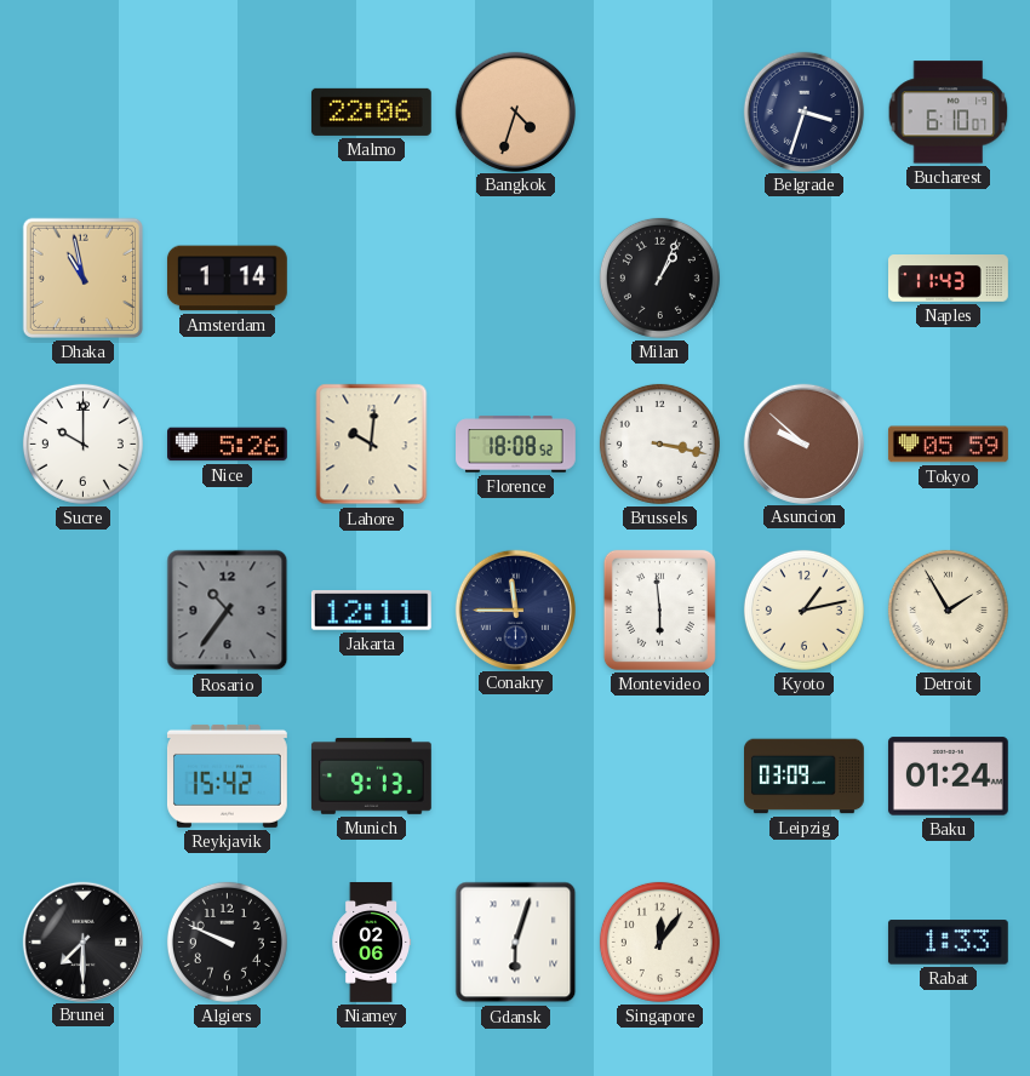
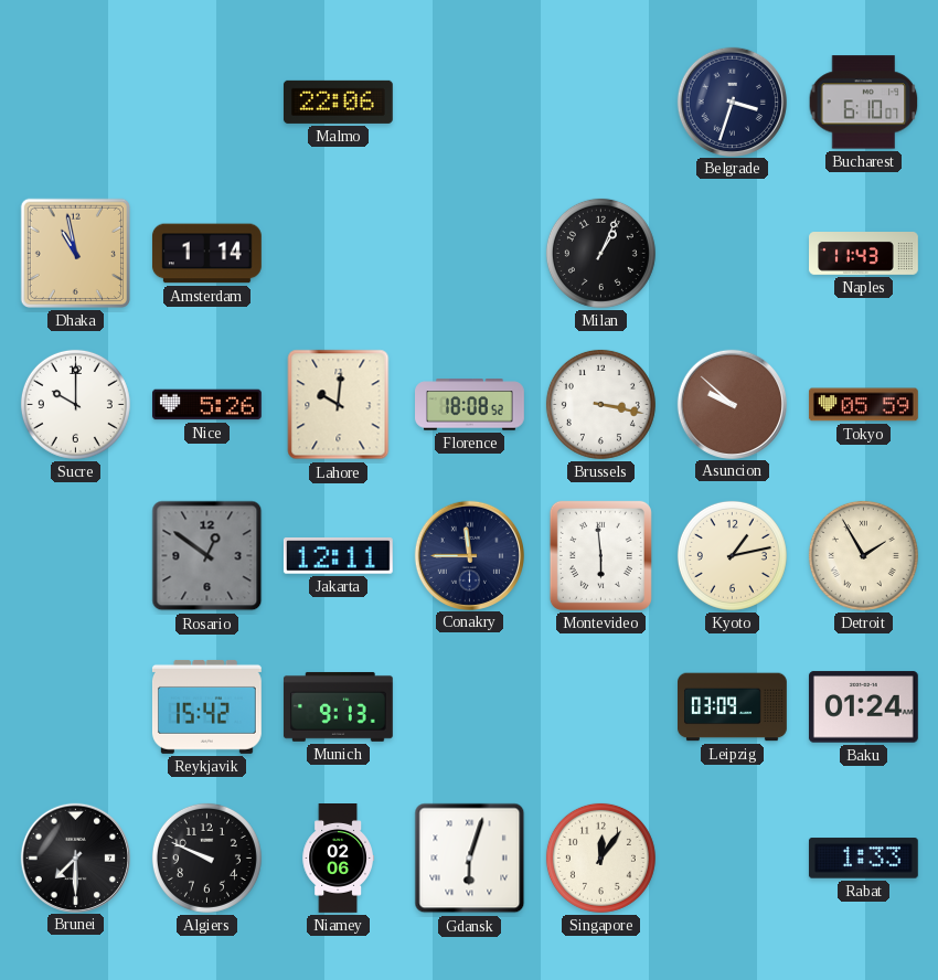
Bangkok: 4:33 -> none
Rosario: 10:36 -> 12:51
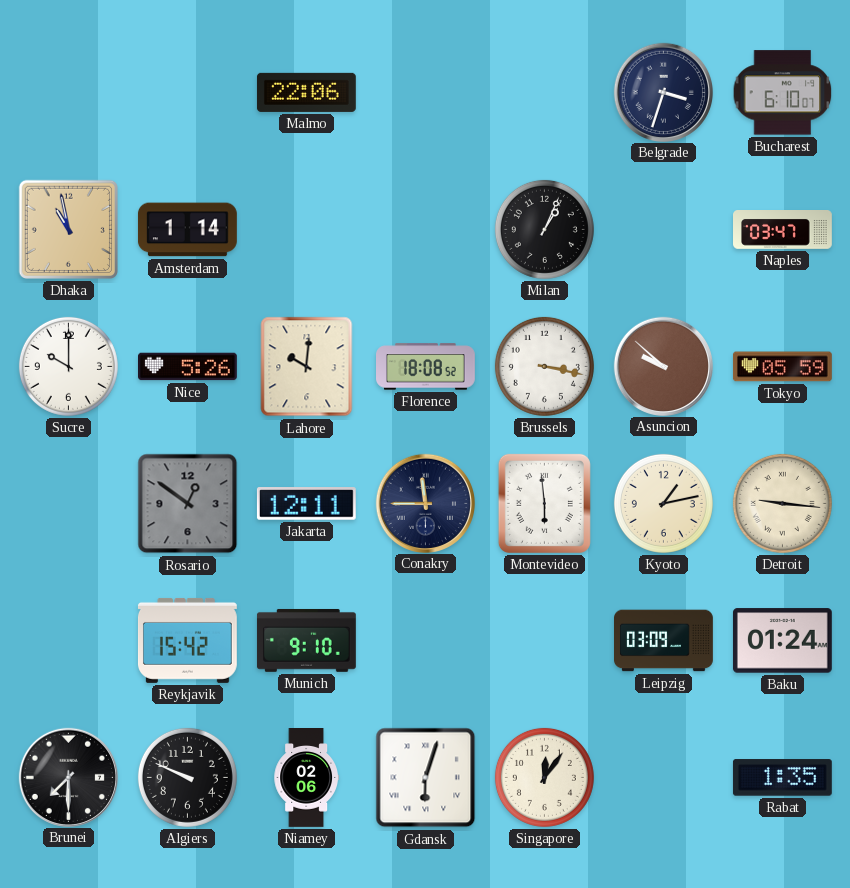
Naples: 11:43 -> 03:47
Detroit: 1:55 -> 9:16
Munich: 9:13 -> 9:10
Rabat: 1:33 -> 1:35
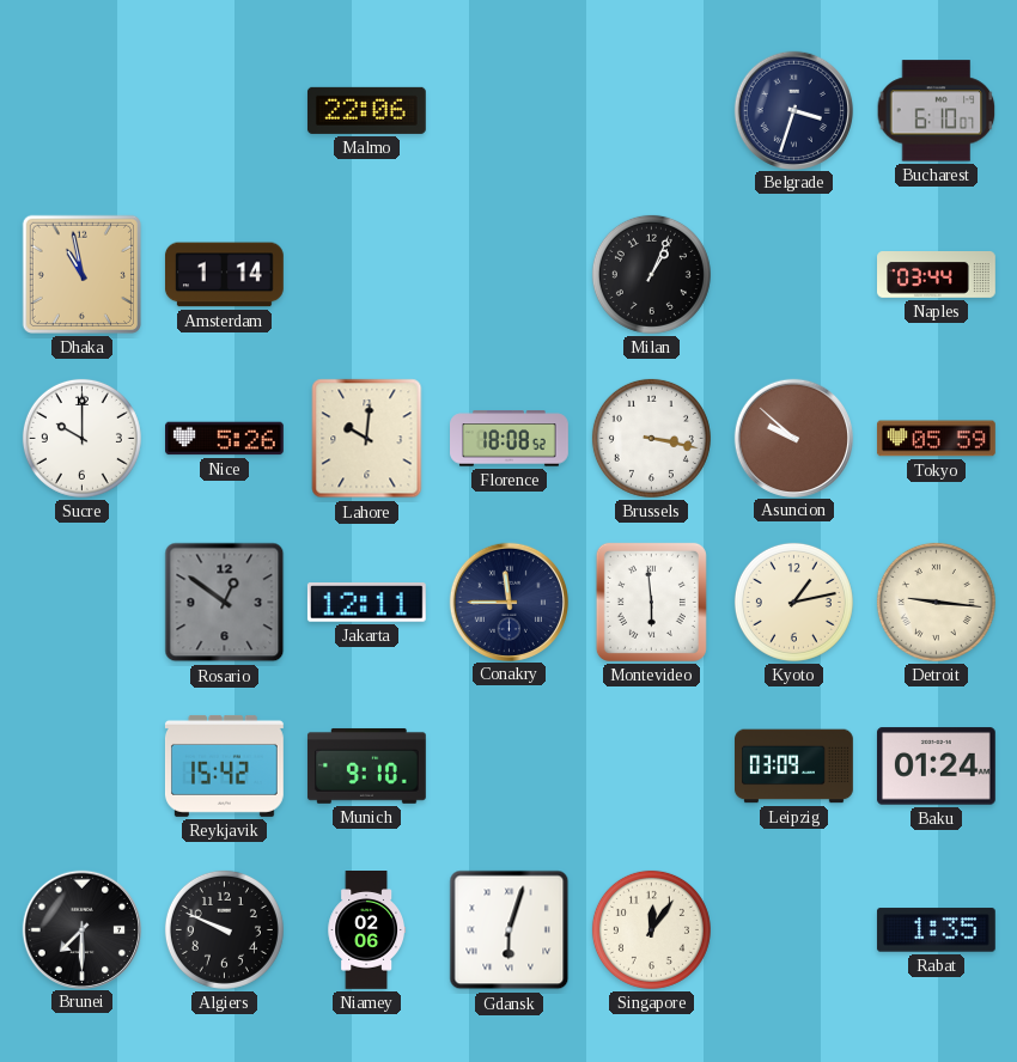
Naples: 03:47 -> 03:44
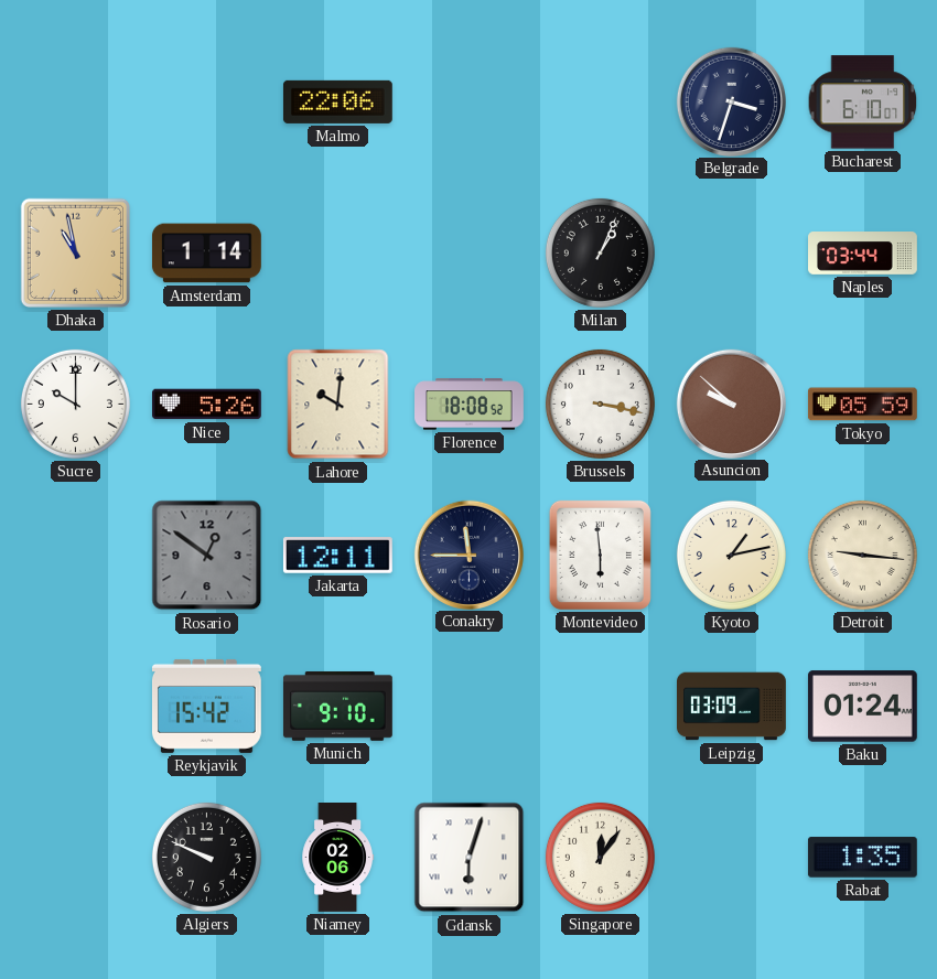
Brunei: 7:30 -> none
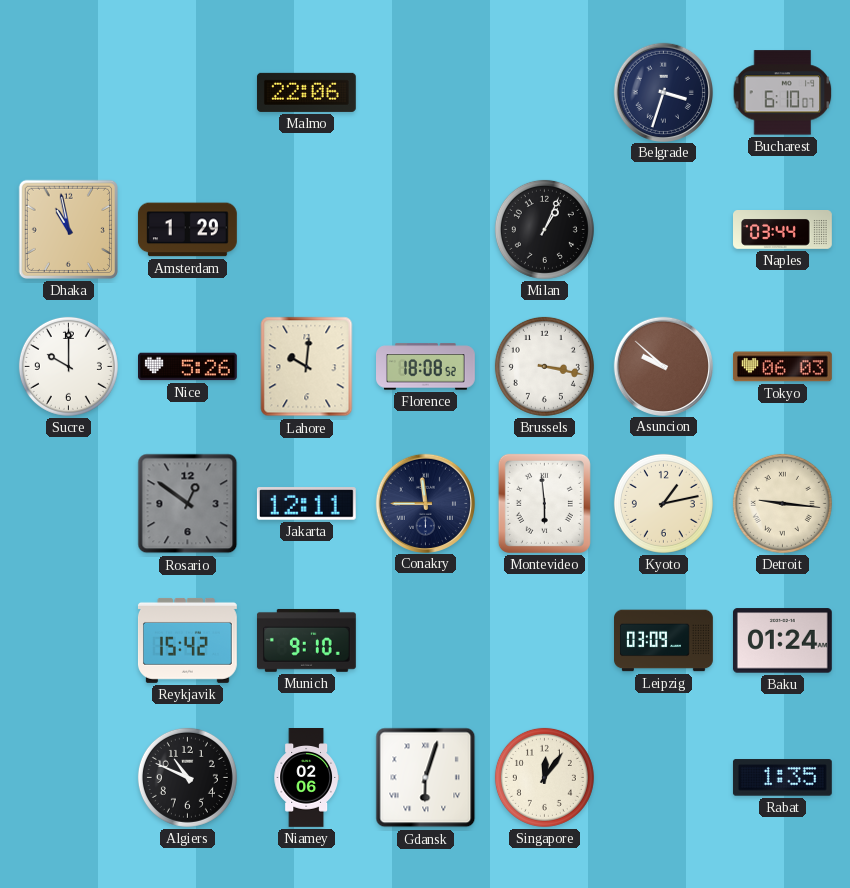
Amsterdam: 1:14 -> 1:29
Tokyo: 05:59 -> 06:03
Algiers: 9:49 -> 10:49
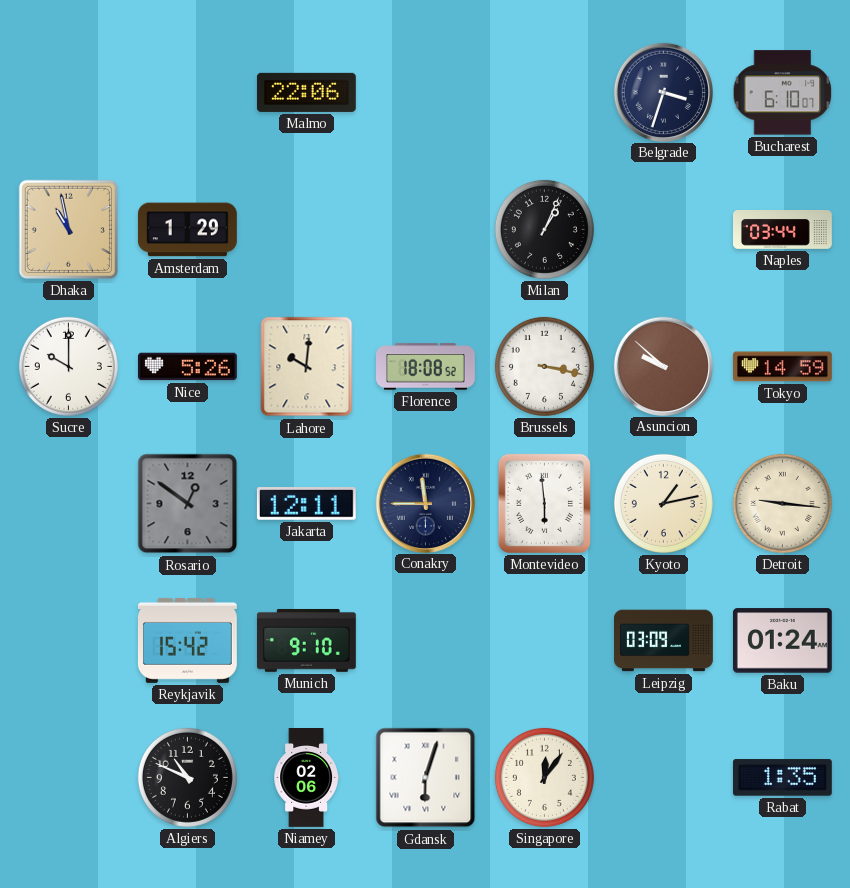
Tokyo: 06:03 -> 14:59
